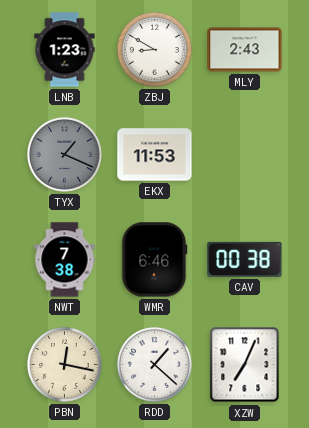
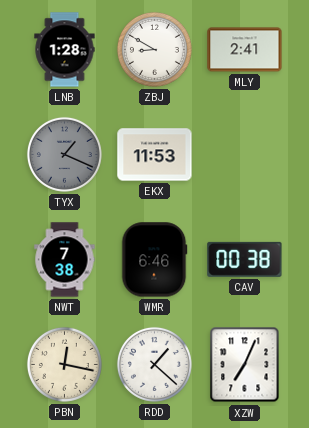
LNB: 1:23 -> 1:28
MLY: 2:43 -> 2:41
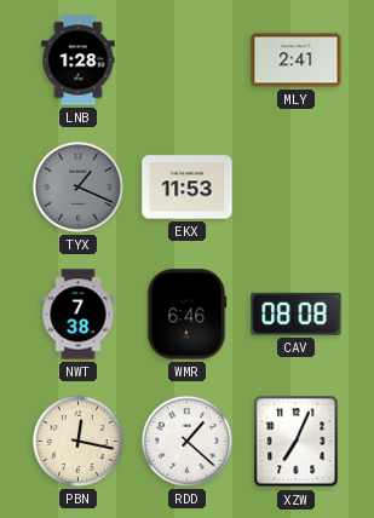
ZBJ: 8:50 -> none
CAV: 00:38 -> 08:08
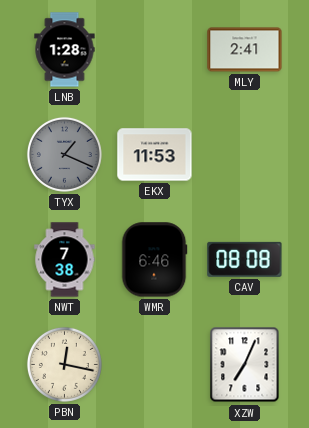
RDD: 1:22 -> none
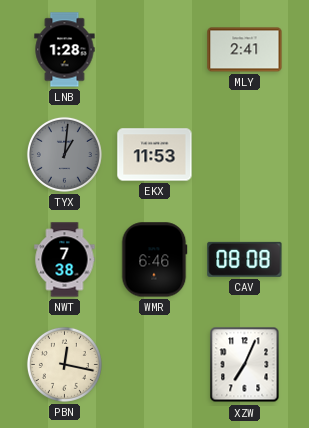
TYX: 1:19 -> 1:01
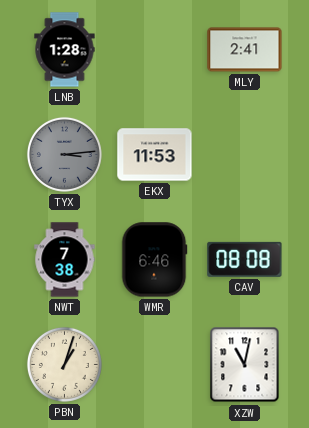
TYX: 1:01 -> 3:14
PBN: 12:17 -> 1:03
XZW: 7:04 -> 11:02
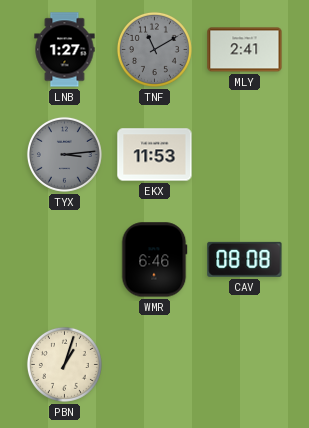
LNB: 1:28 -> 1:27
TNF: none -> 11:10
NWT: 7:38 -> none
XZW: 11:02 -> none
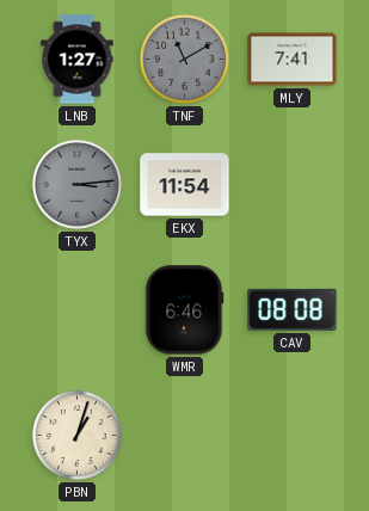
MLY: 2:41 -> 7:41
EKX: 11:53 -> 11:54
